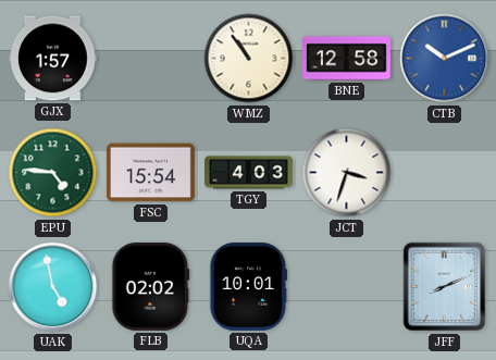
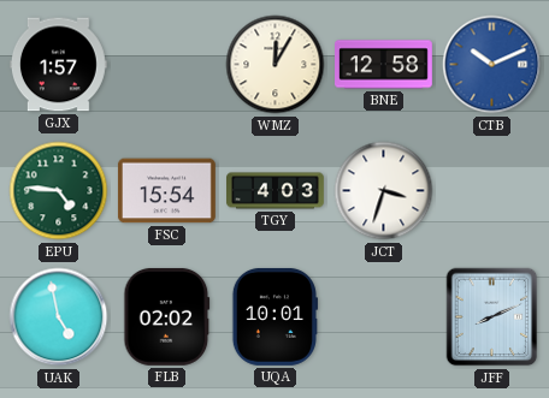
WMZ: 10:54 -> 12:05
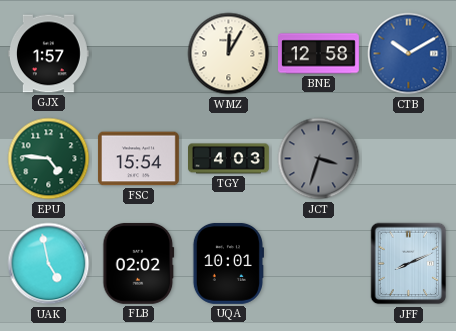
CTB: 10:11 -> 10:10
JCT dial: white -> grey
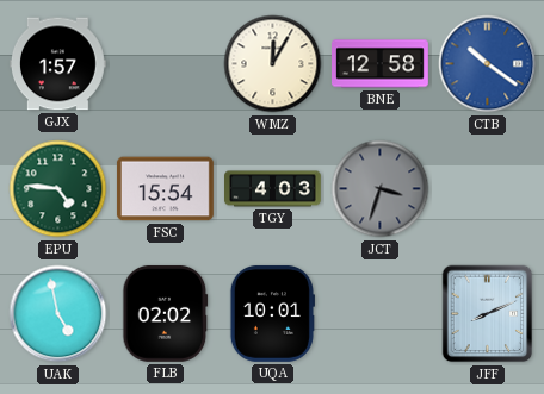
CTB: 10:10 -> 10:21
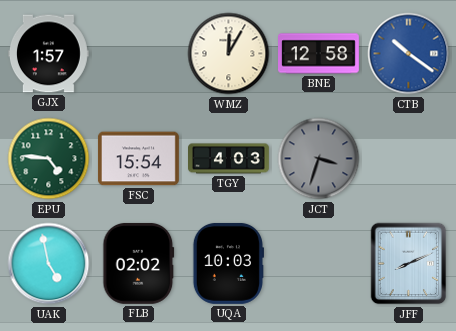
UQA: 10:01 -> 10:03
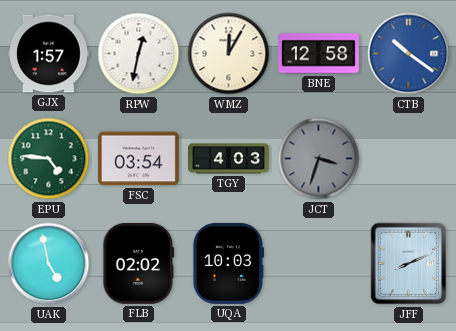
RPW: none -> 12:32
FSC: 15:54 -> 03:54
